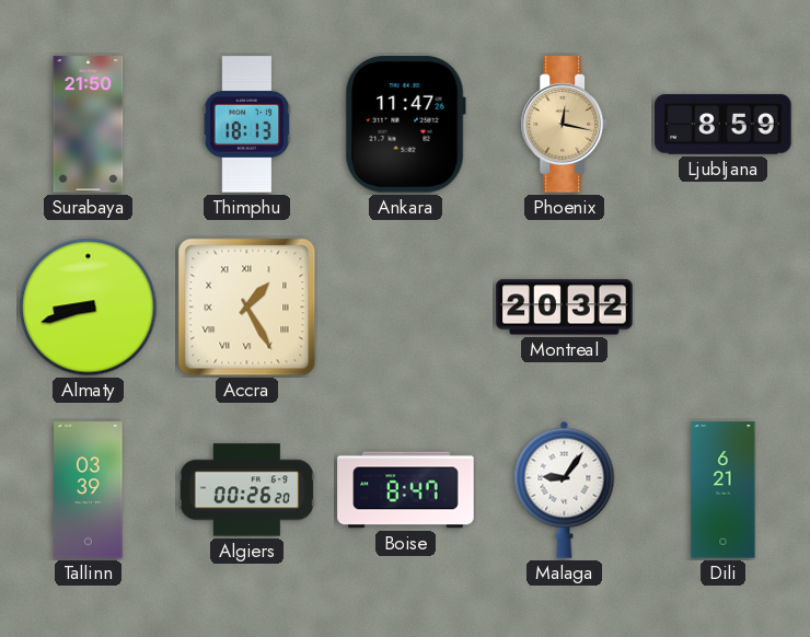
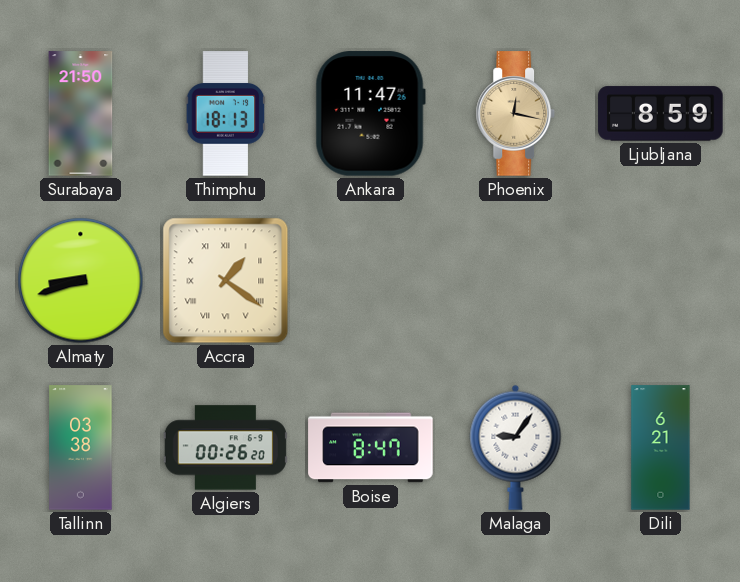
Accra: 1:25 -> 1:21
Montreal: 20:32 -> none
Tallinn: 03:39 -> 03:38
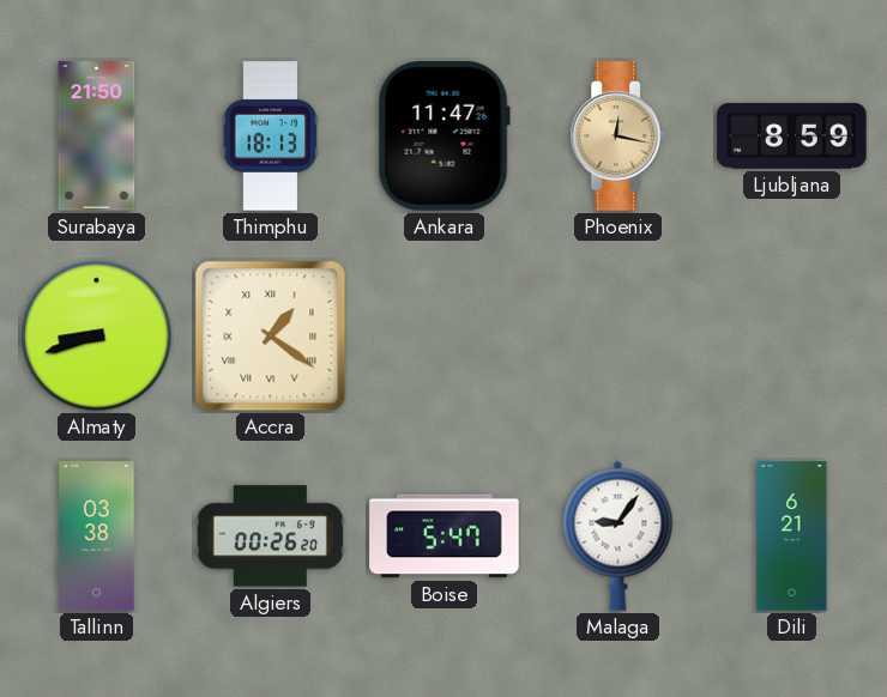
Boise: 8:47 -> 5:47
